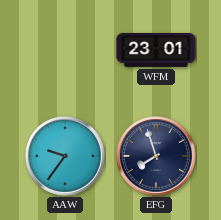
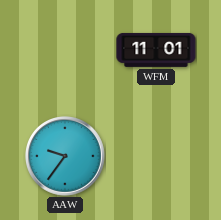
WFM: 23:01 -> 11:01
EFG: 7:57 -> none
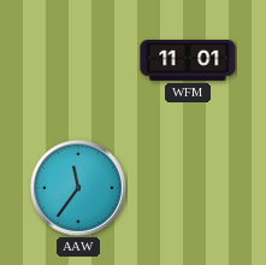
AAW: 9:36 -> 11:36
